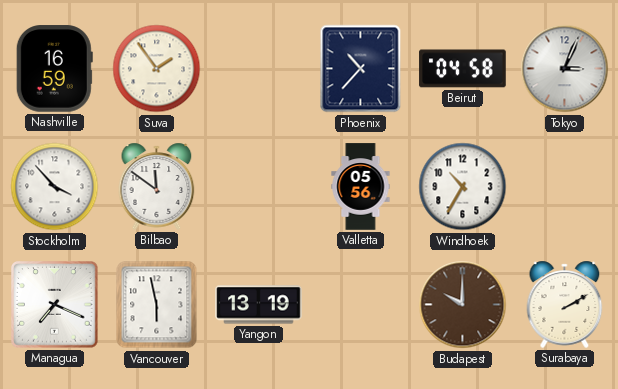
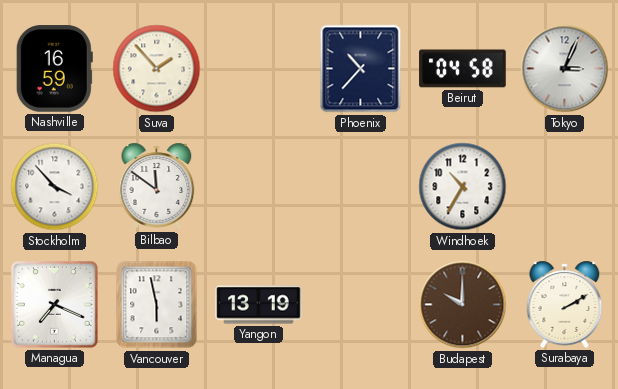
Suva: 1:54 -> 1:53
Valletta: 05:56 -> none
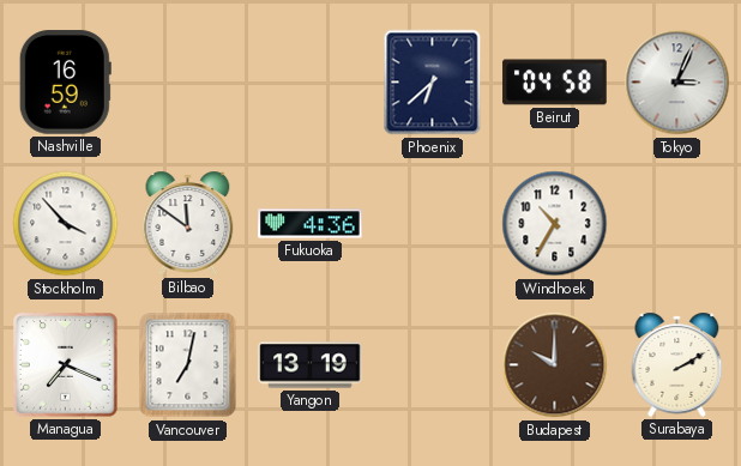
Suva: 1:53 -> none
Phoenix: 10:37 -> 6:38
Fukuoka: none -> 4:36
Vancouver: 5:58 -> 7:02
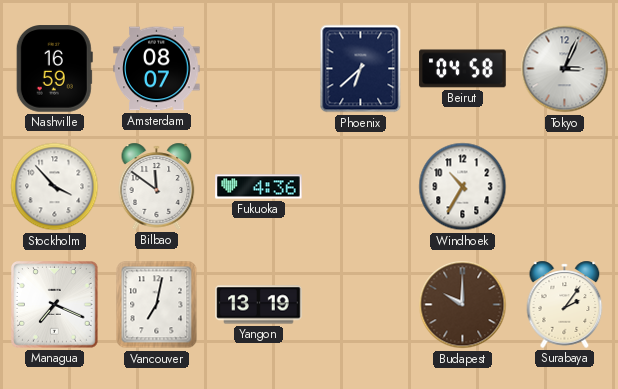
Amsterdam: none -> 08:07
Surabaya: 2:10 -> 2:06
